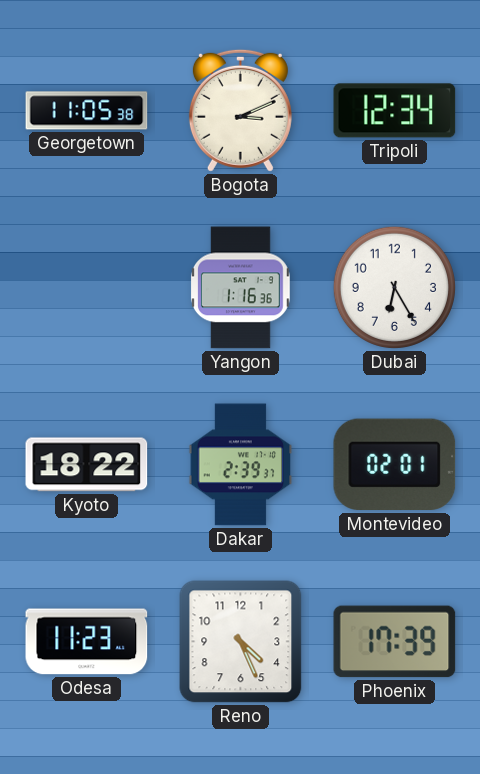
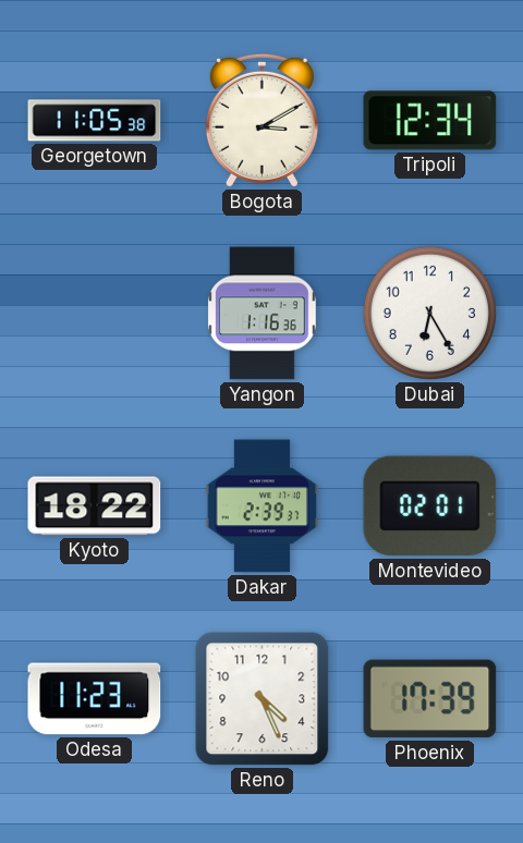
Bogota: 3:11 -> 3:10
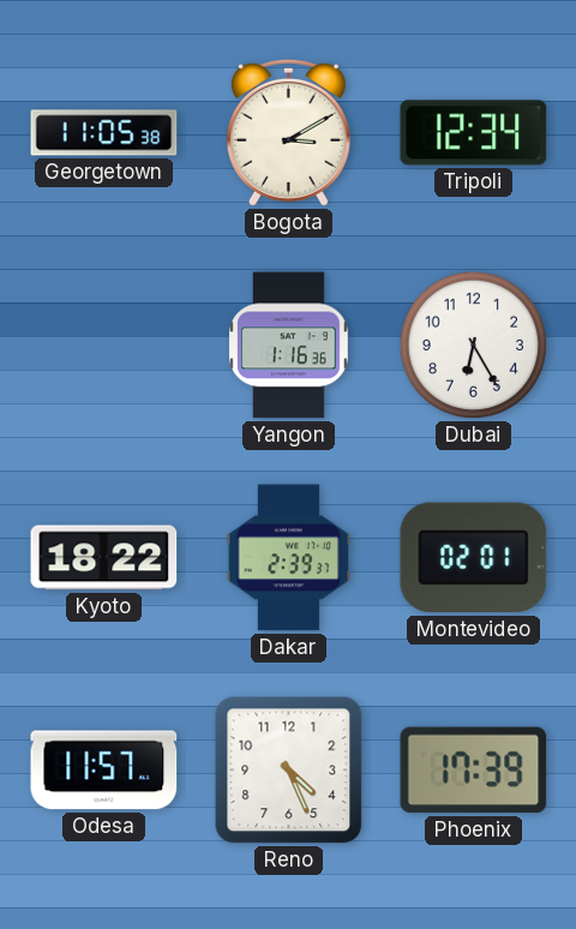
Odesa: 11:23 -> 11:57
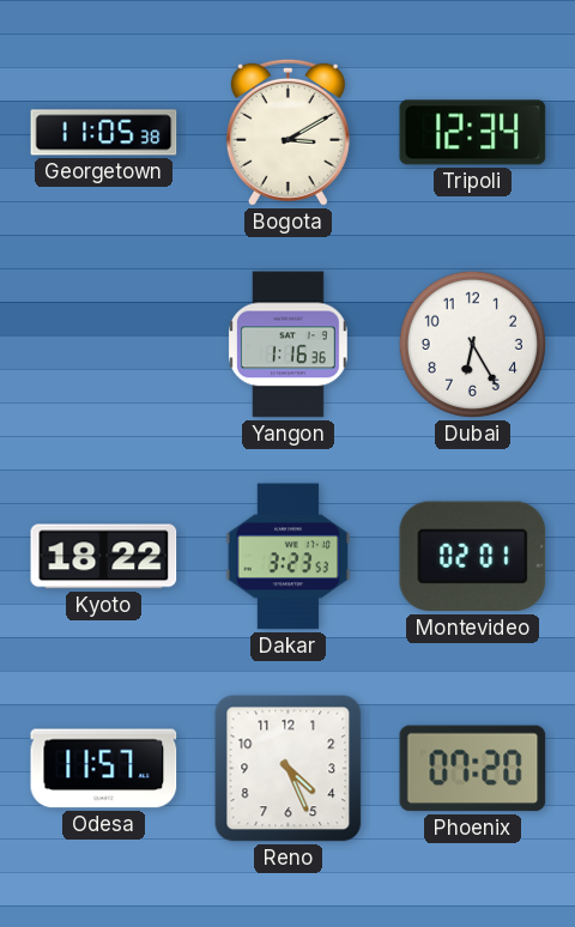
Dakar: 2:39 -> 3:23
Phoenix: 17:39 -> 07:20
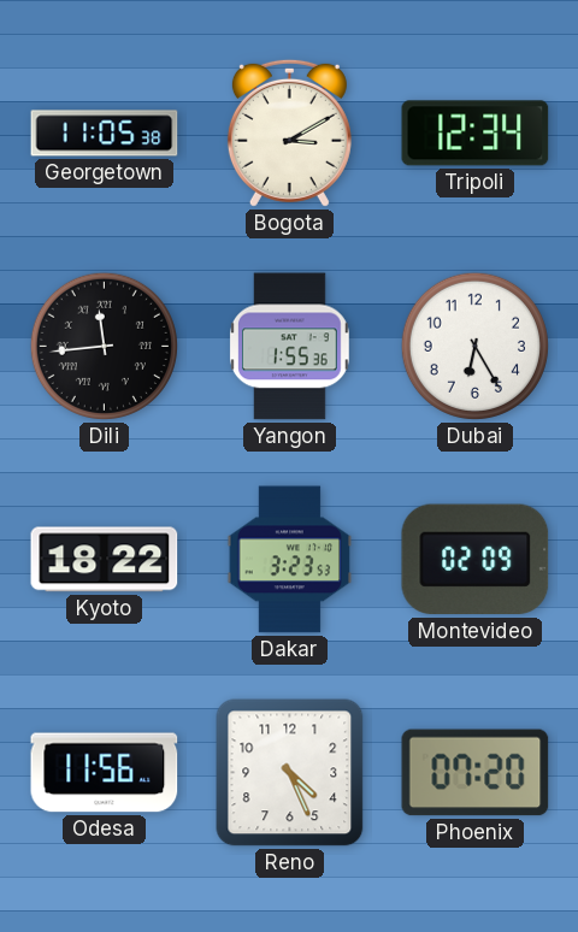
Dili: none -> 11:44
Yangon: 1:16 -> 1:55
Montevideo: 02:01 -> 02:09
Odesa: 11:57 -> 11:56
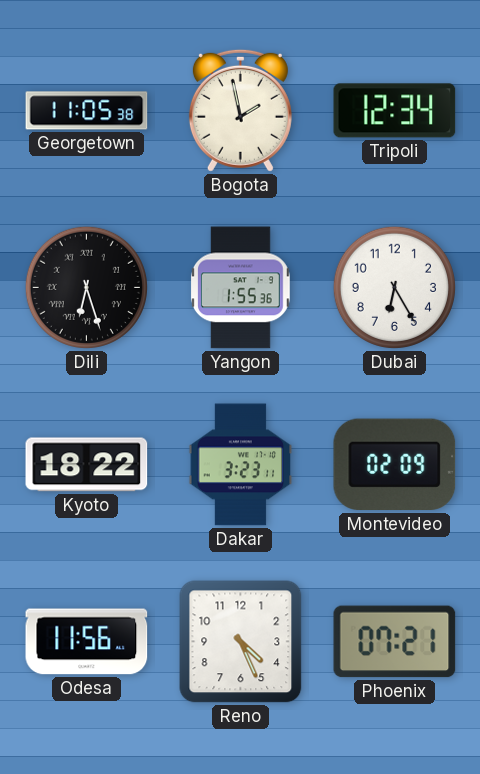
Bogota: 3:10 -> 1:58
Dili: 11:44 -> 6:27
Dakar: 3:23:53 -> 3:23:11
Phoenix: 07:20 -> 07:21
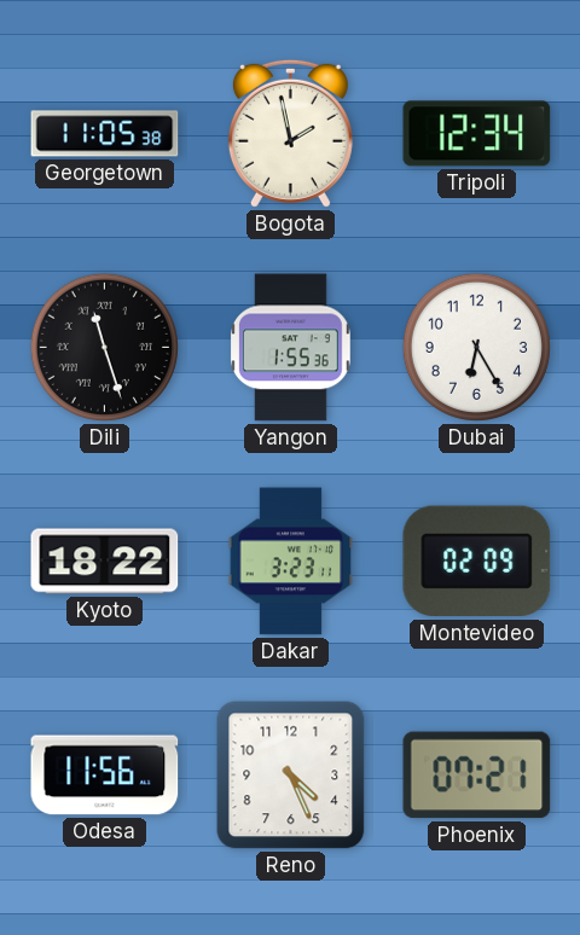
Dili: 6:27 -> 11:27
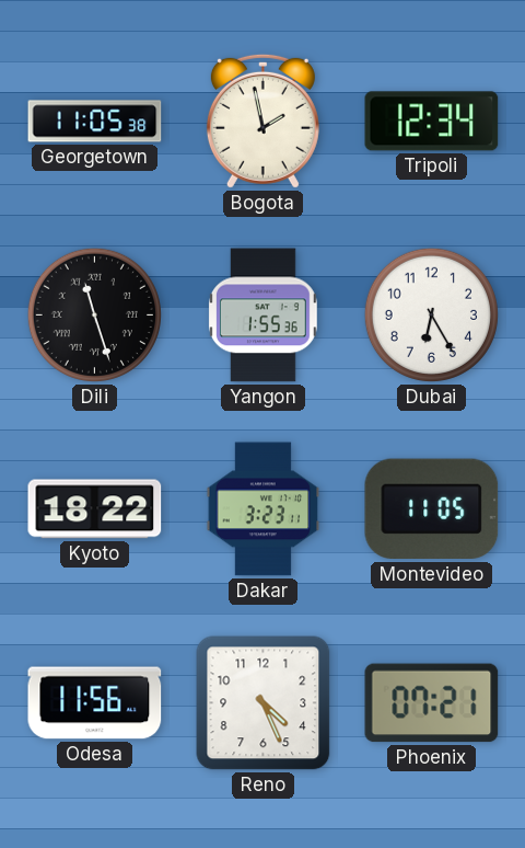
Montevideo: 02:09 -> 11:05
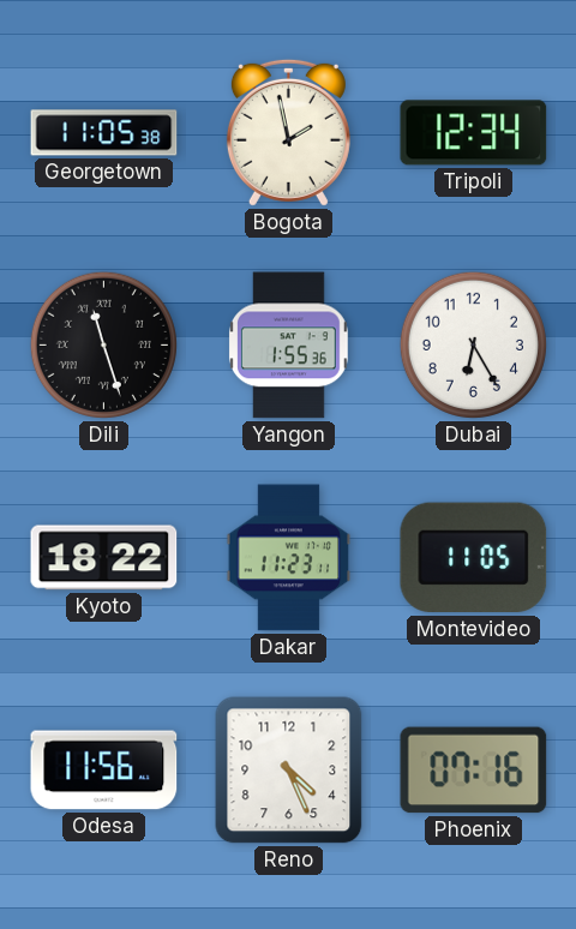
Dakar: 3:23 -> 11:23
Phoenix: 07:21 -> 07:16
